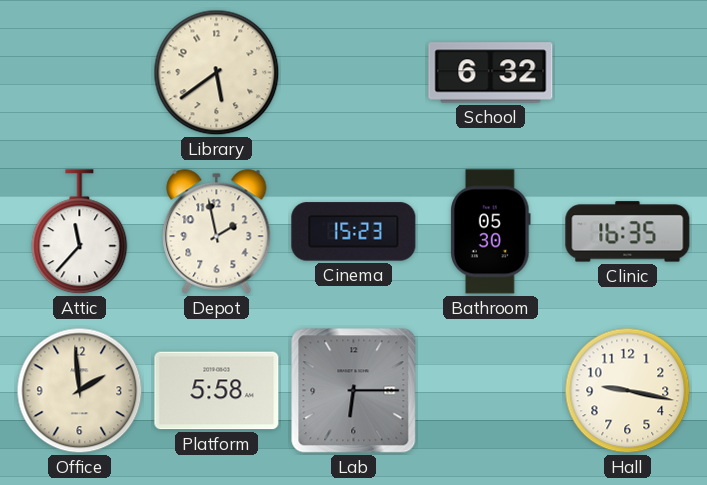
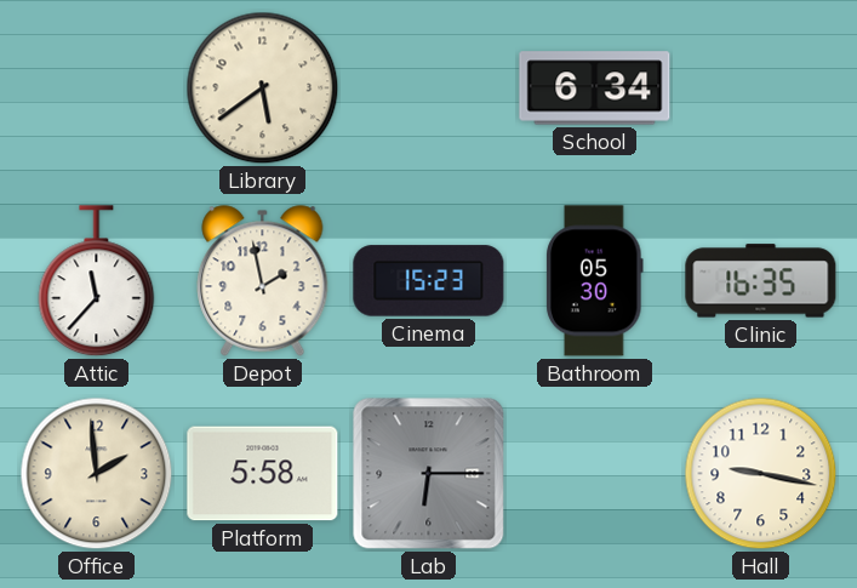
School: 6:32 -> 6:34
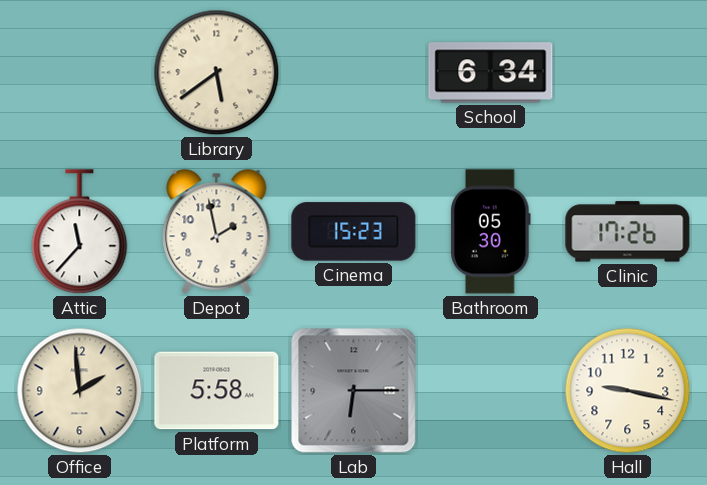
Clinic: 16:35 -> 17:26
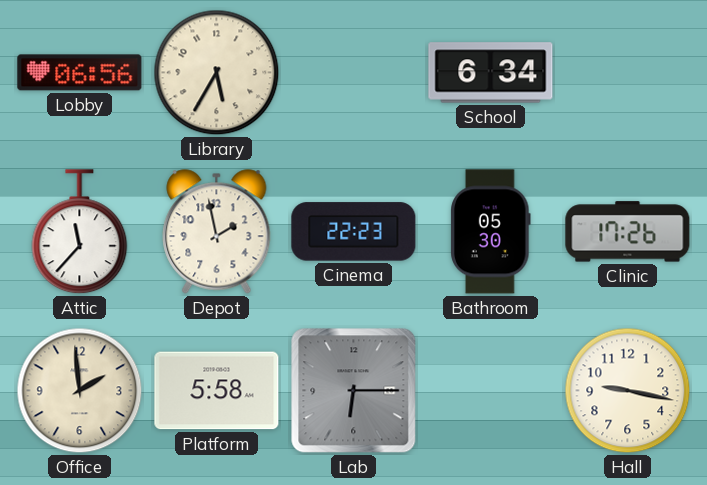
Lobby: none -> 06:56
Library: 5:39 -> 5:35
Cinema: 15:23 -> 22:23
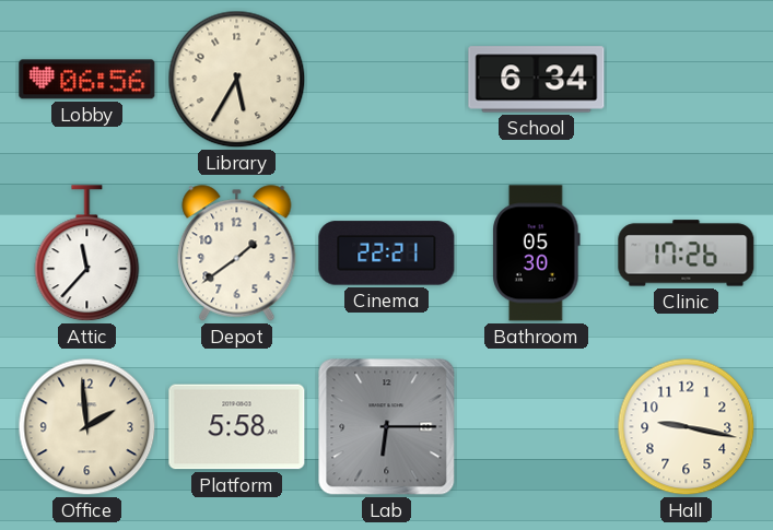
Depot: 1:58 -> 1:39
Cinema: 22:23 -> 22:21
